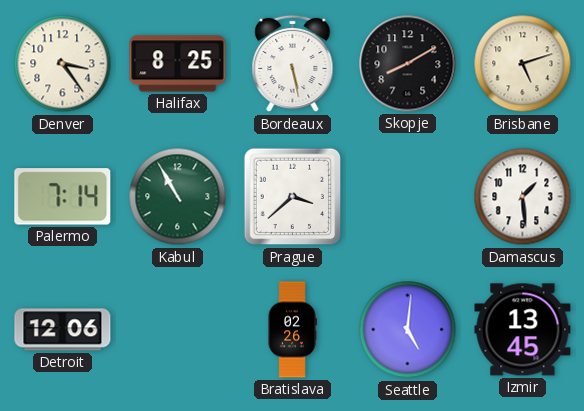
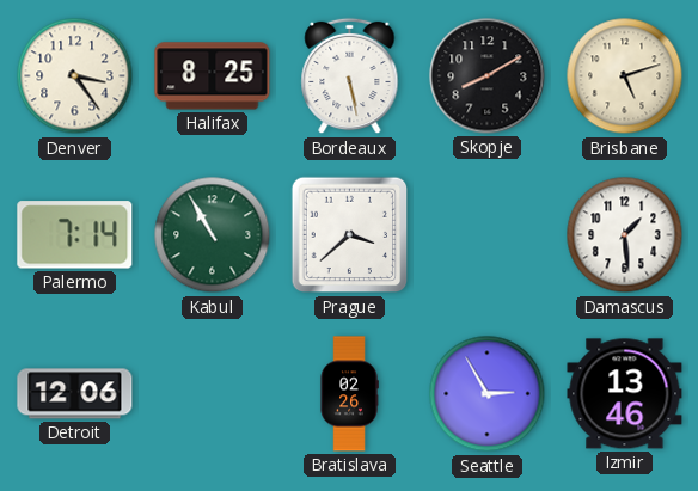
Seattle: 5:01 -> 2:55
Izmir: 13:45 -> 13:46
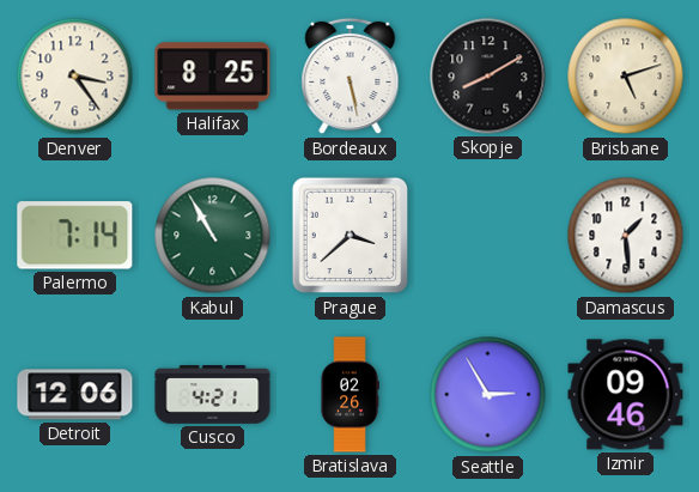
Cusco: none -> 4:21
Izmir: 13:46 -> 09:46
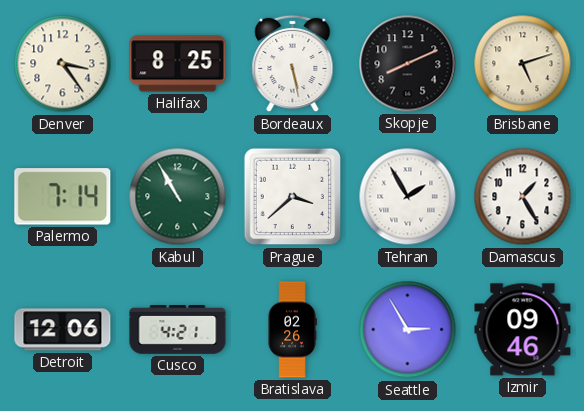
Skopje: 8:10 -> 8:11
Tehran: none -> 1:55
Damascus: 1:29 -> 1:25
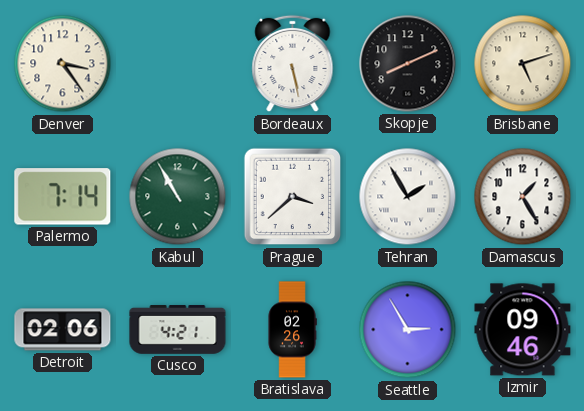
Halifax: 8:25 -> none
Detroit: 12:06 -> 02:06
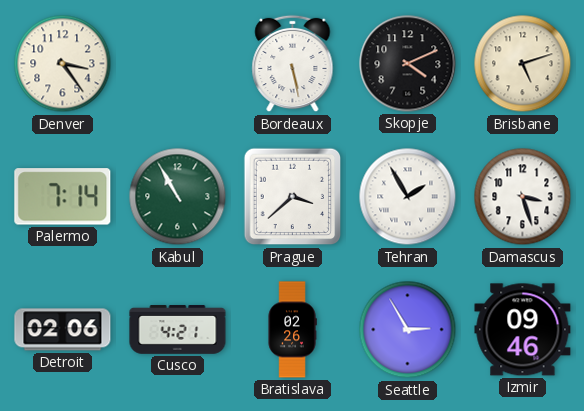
Skopje: 8:11 -> 4:11
Damascus: 1:25 -> 3:27
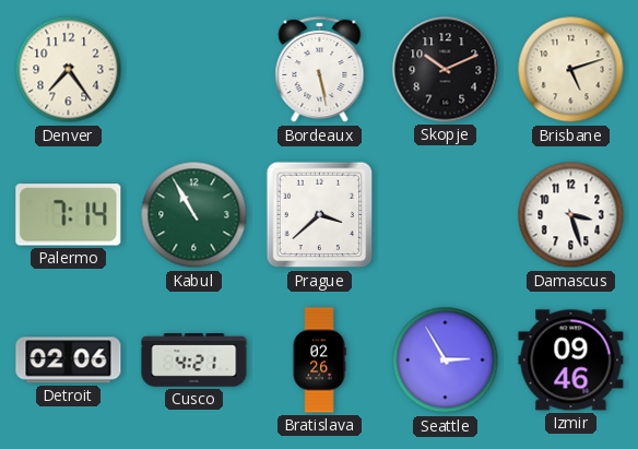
Denver: 3:24 -> 7:24
Skopje: 4:11 -> 10:11
Tehran: 1:55 -> none
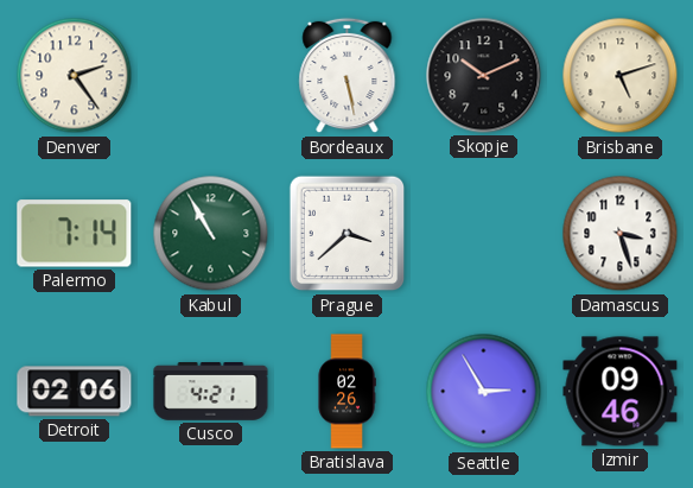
Denver: 7:24 -> 2:24
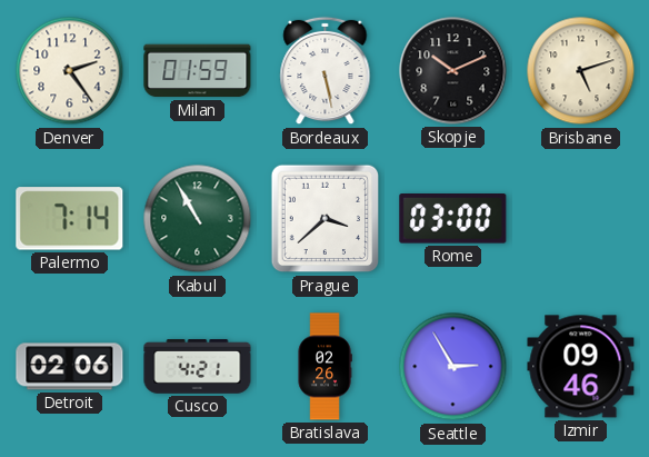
Milan: none -> 01:59
Rome: none -> 03:00
Damascus: 3:27 -> none
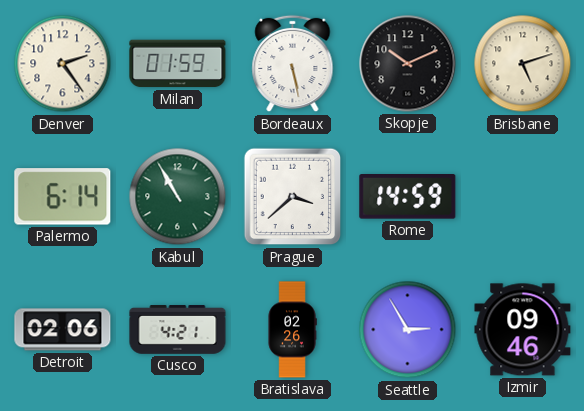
Palermo: 7:14 -> 6:14
Rome: 03:00 -> 14:59
